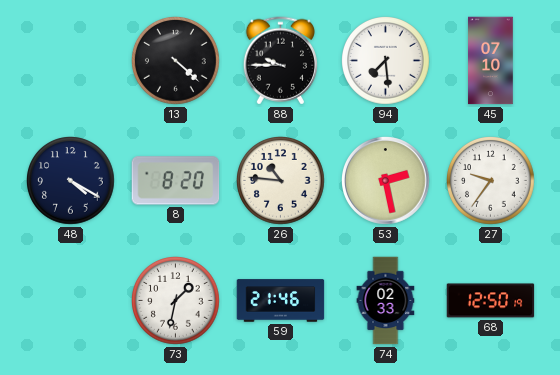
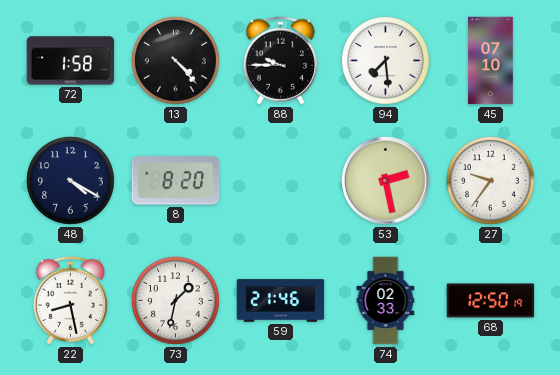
72: none -> 1:58
13: 4:22 -> 4:23
26: 10:46 -> none
22: none -> 8:28
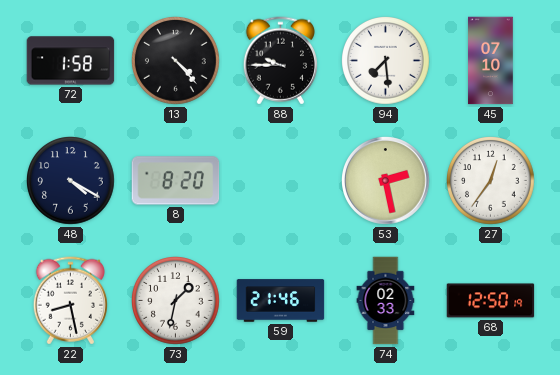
27: 9:36 -> 12:36
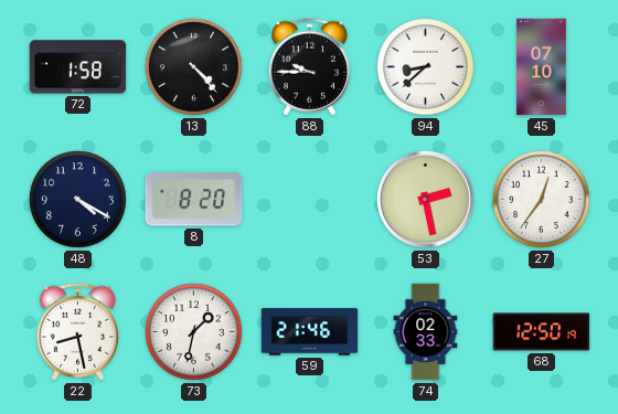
94: 7:29 -> 8:38
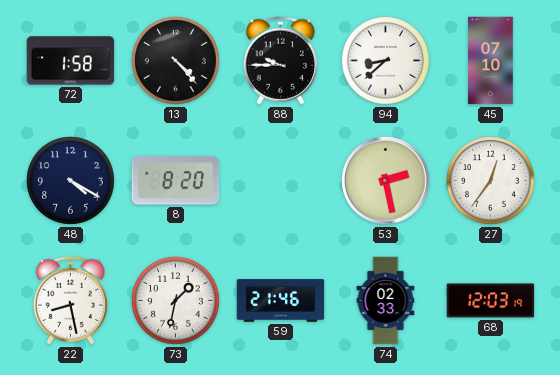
68: 12:50 -> 12:03
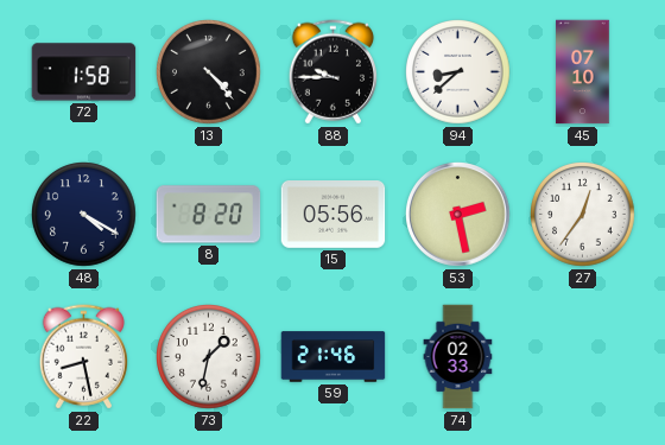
15: none -> 05:56
68: 12:03 -> none
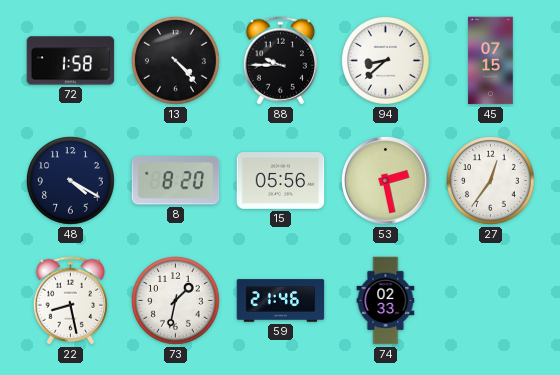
45: 07:10 -> 07:15
